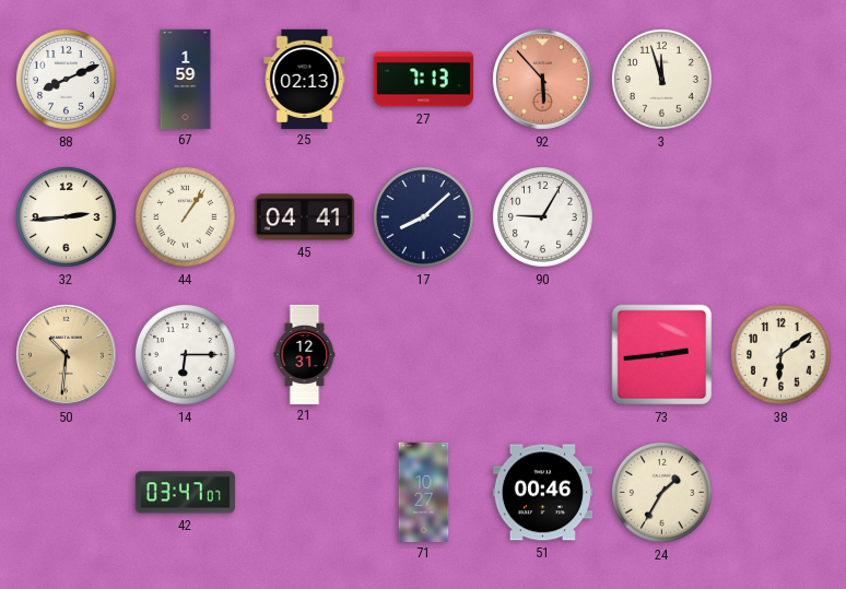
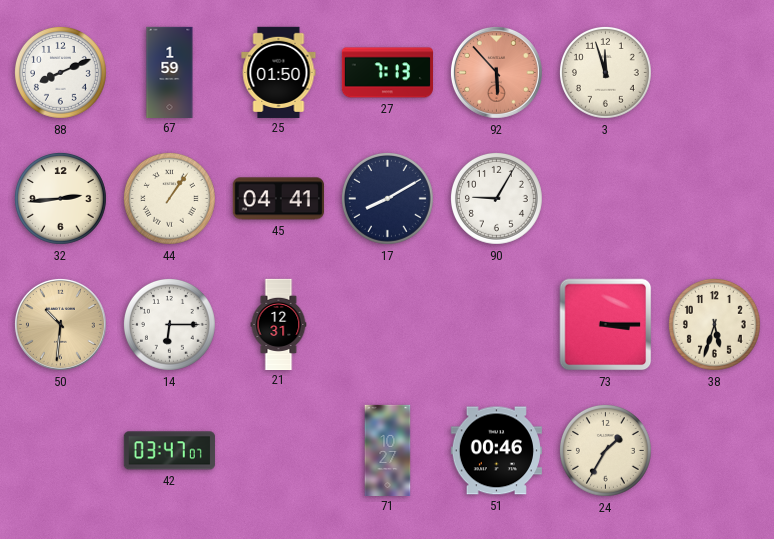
25: 02:13 -> 01:50
17: 8:08 -> 8:10
73: 2:44 -> 3:15
38: 6:09 -> 5:33
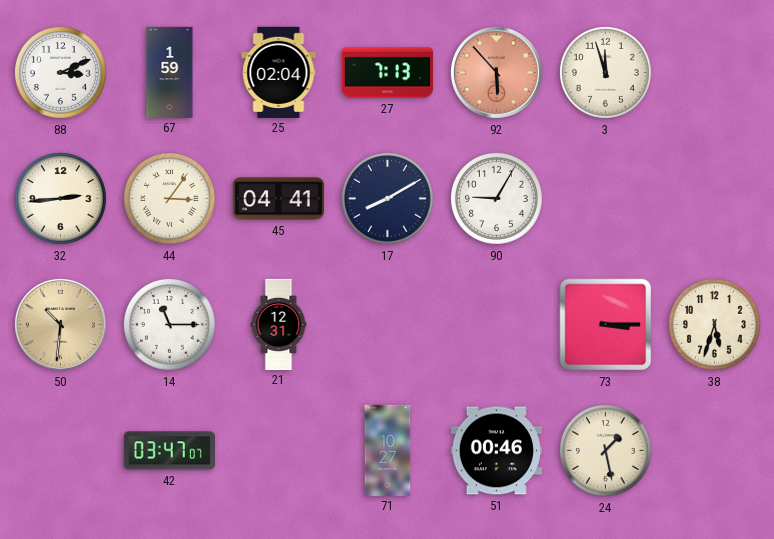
88: 8:11 -> 3:11
25: 01:50 -> 02:04
44: 1:06 -> 3:06
14: 6:15 -> 11:15
24: 1:35 -> 1:28
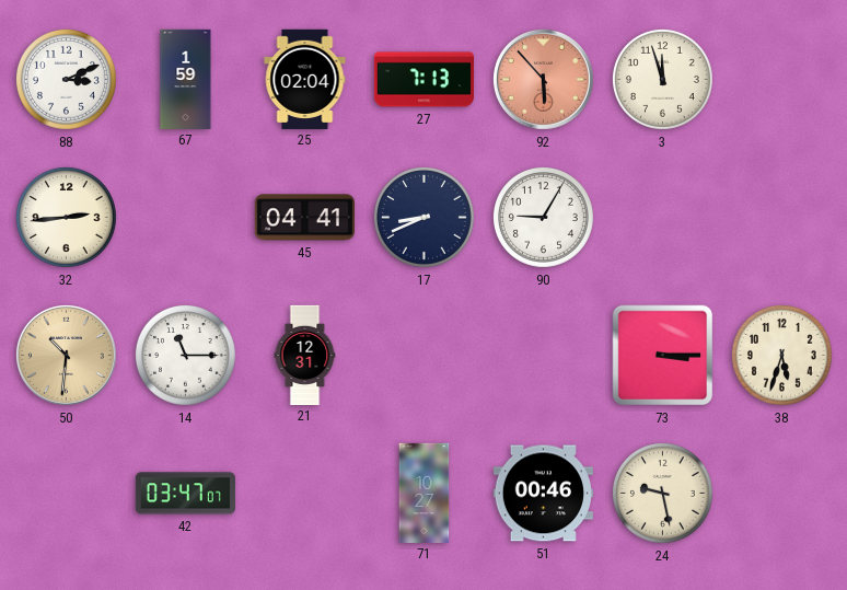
44: 3:06 -> none
17: 8:10 -> 8:41
24: 1:28 -> 9:28
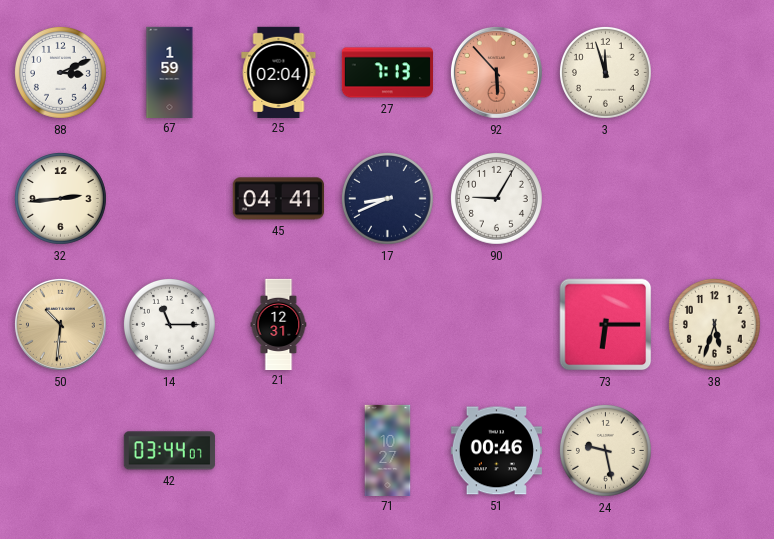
73: 3:15 -> 6:15
42: 03:47 -> 03:44
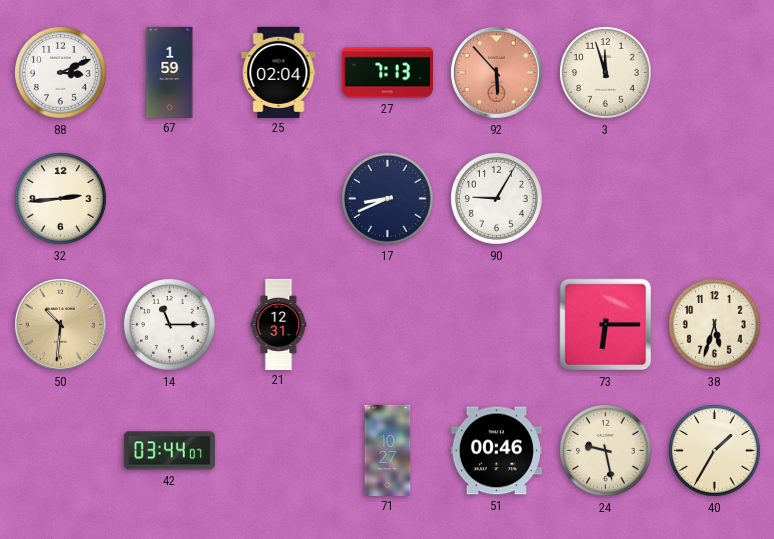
45: 04:41 -> none
40: none -> 1:35
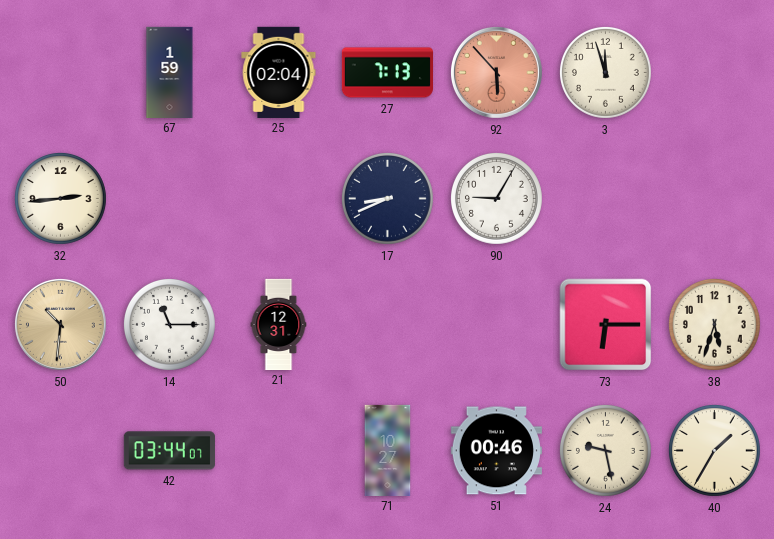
88: 3:11 -> none
